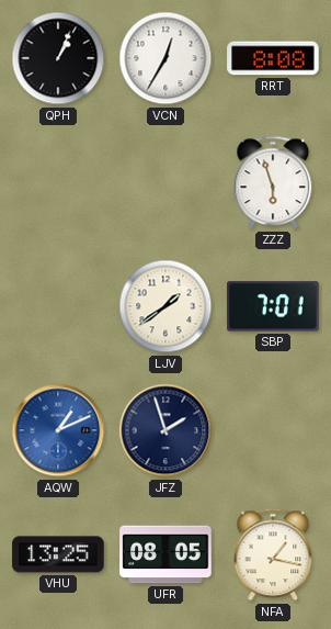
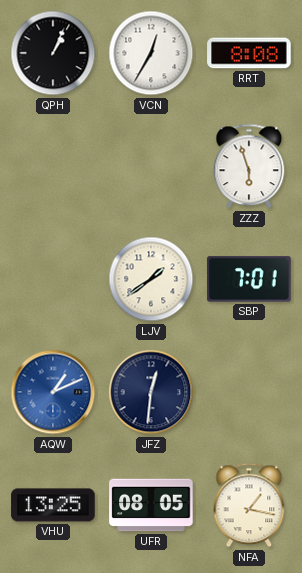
JFZ: 1:57 -> 12:31
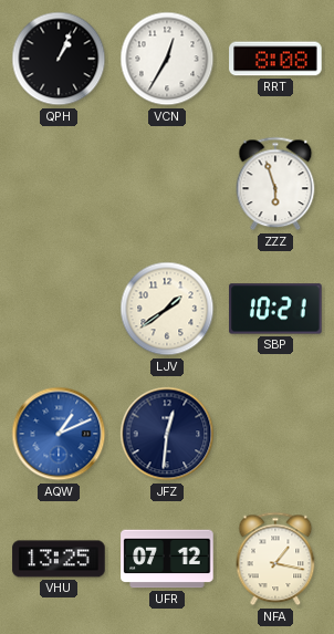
SBP: 7:01 -> 10:21
UFR: 08:05 -> 07:12
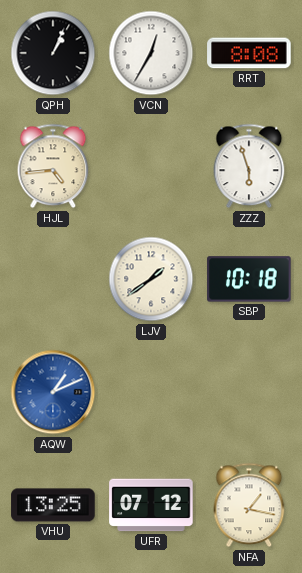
HJL: none -> 4:44
SBP: 10:21 -> 10:18
JFZ: 12:31 -> none
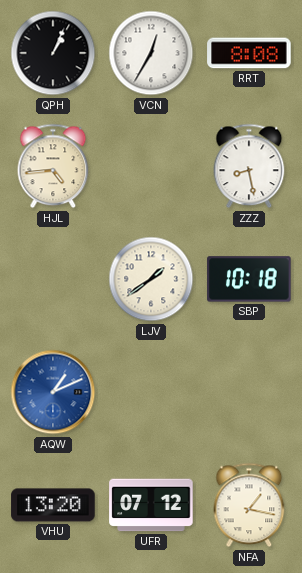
ZZZ: 5:57 -> 8:28
VHU: 13:25 -> 13:20
